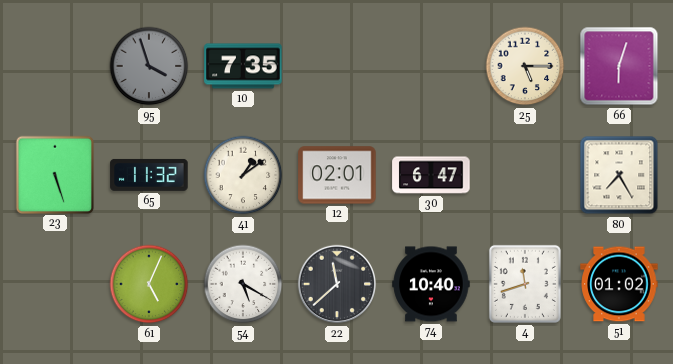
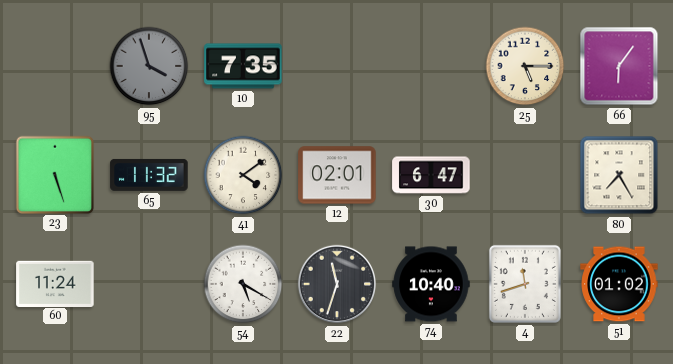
66: 6:03 -> 6:06
41: 1:09 -> 4:09
60: none -> 11:24
61: 5:04 -> none
22: 11:38 -> 11:33
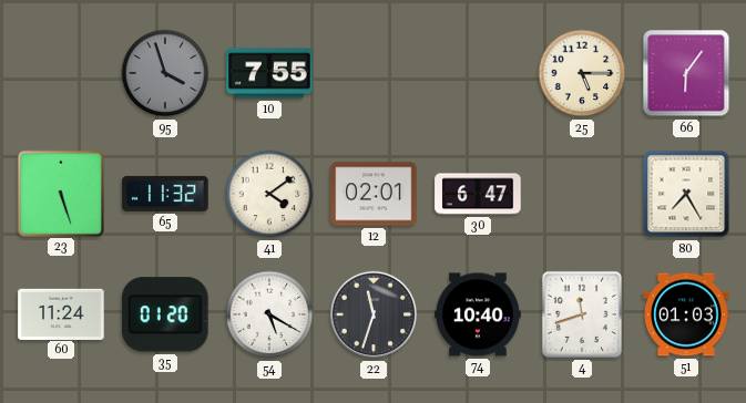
10: 7:35 -> 7:55
35: none -> 01:20
51: 01:02 -> 01:03
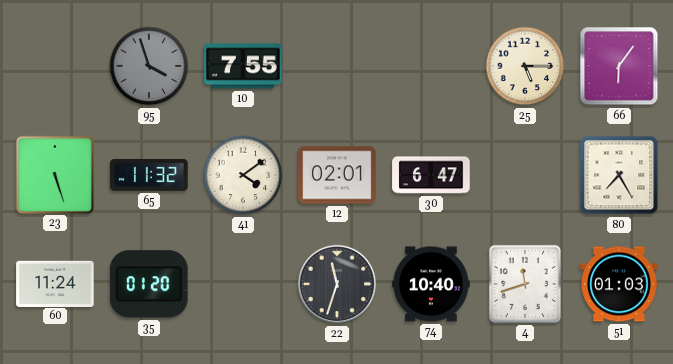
54: 5:20 -> none
